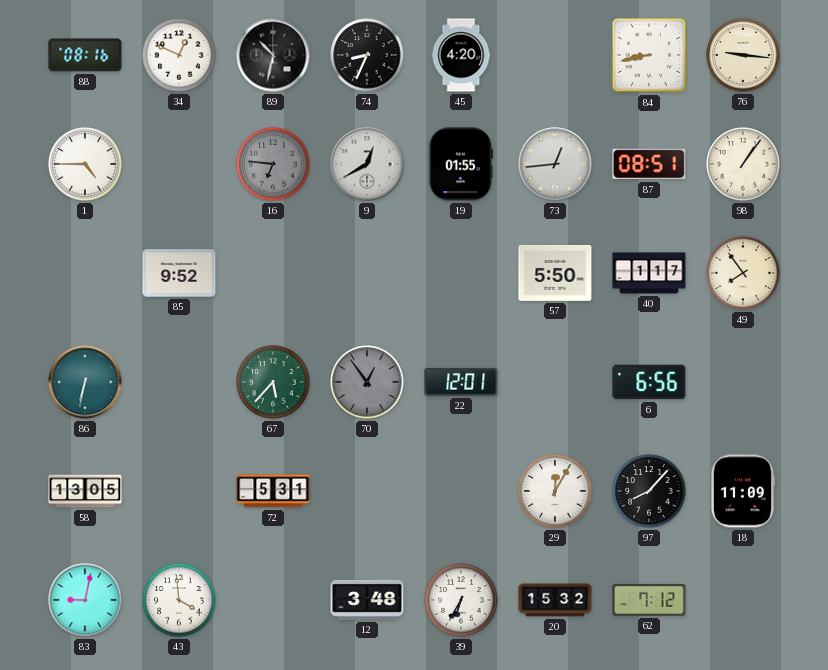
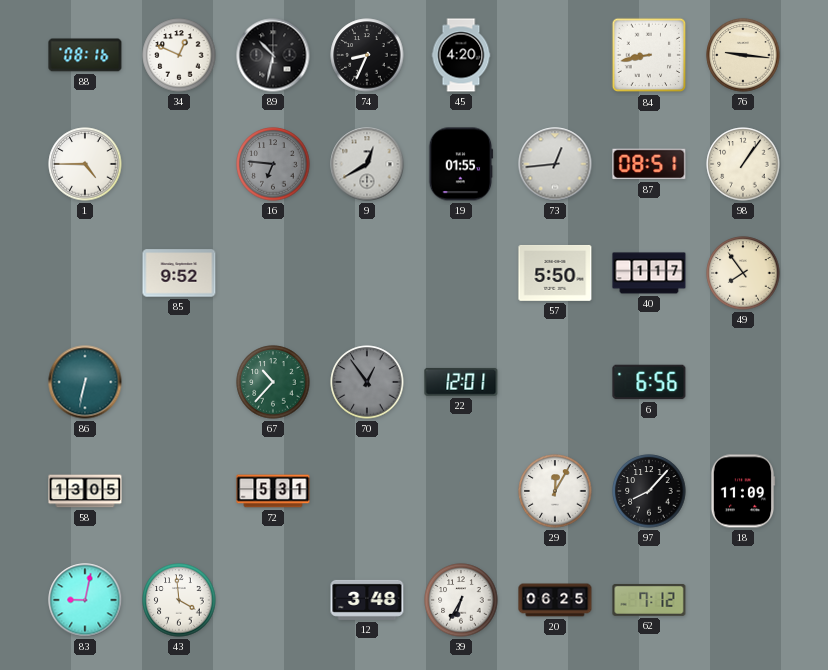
67: 5:37 -> 10:37
20: 15:32 -> 06:25
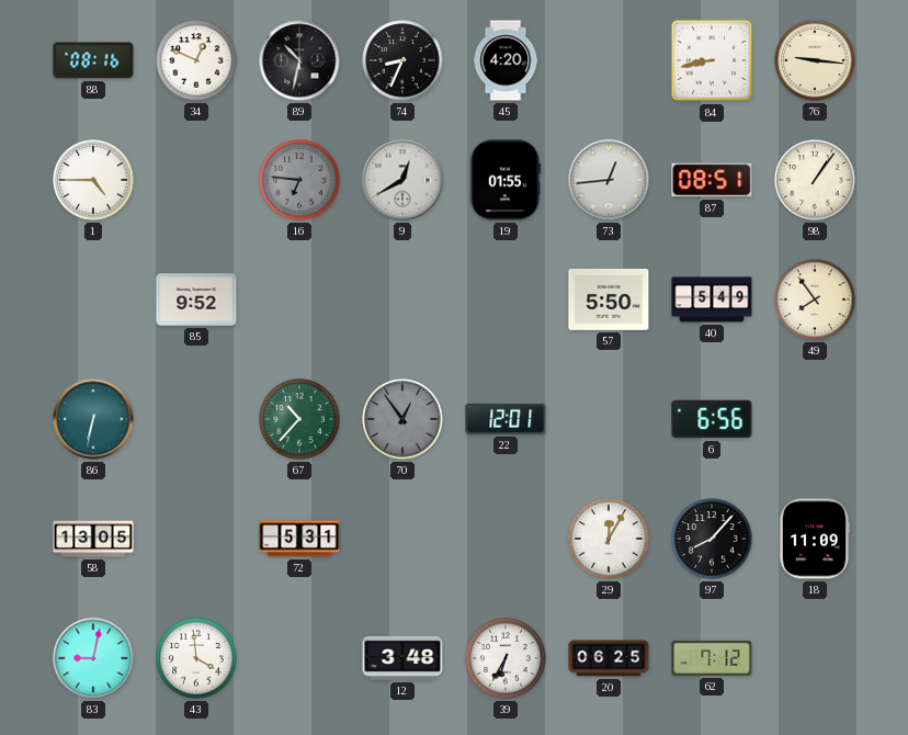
40: 1:17 -> 5:49
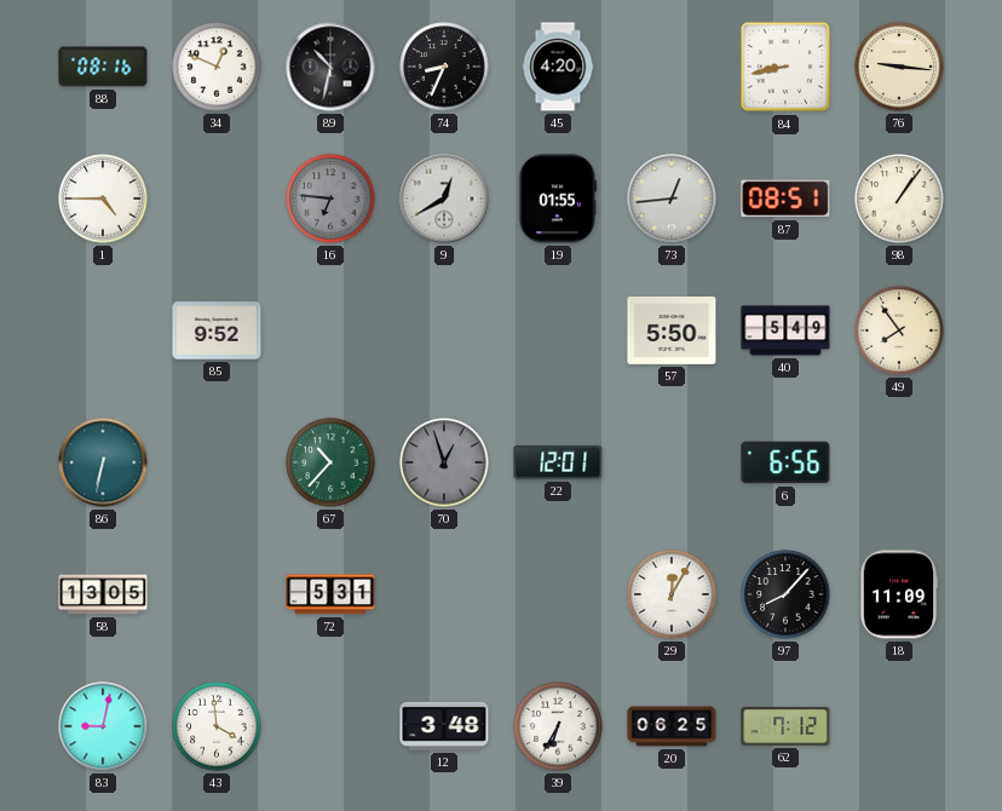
70: 12:54 -> 12:57
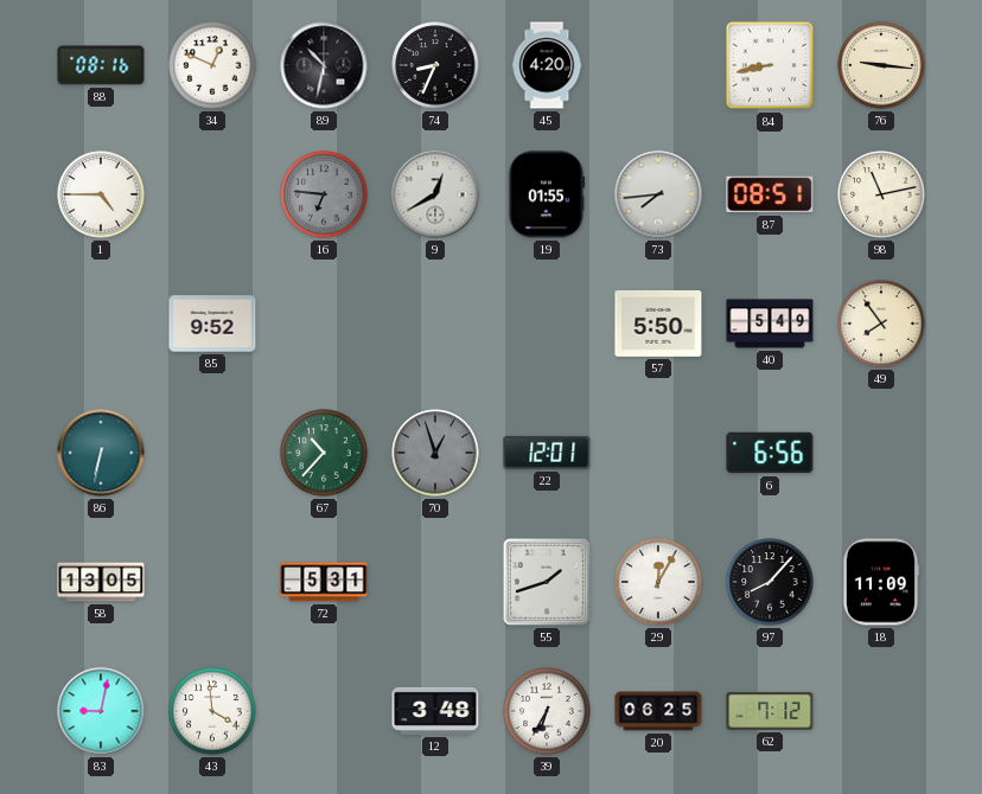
73: 12:44 -> 7:44
98: 1:06 -> 11:13
55: none -> 1:42
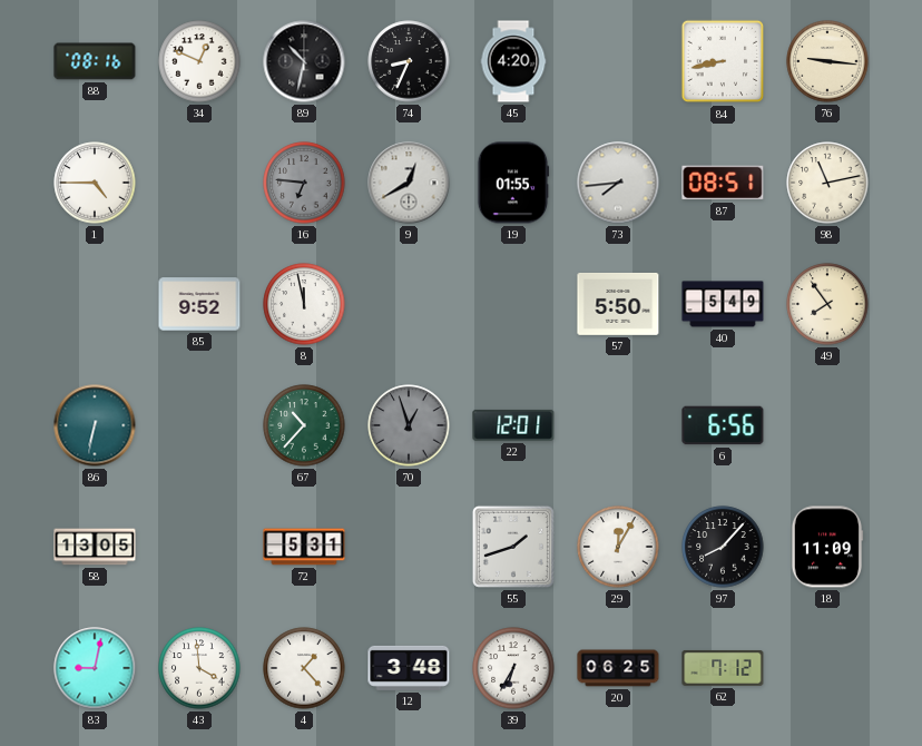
8: none -> 11:58
4: none -> 1:23
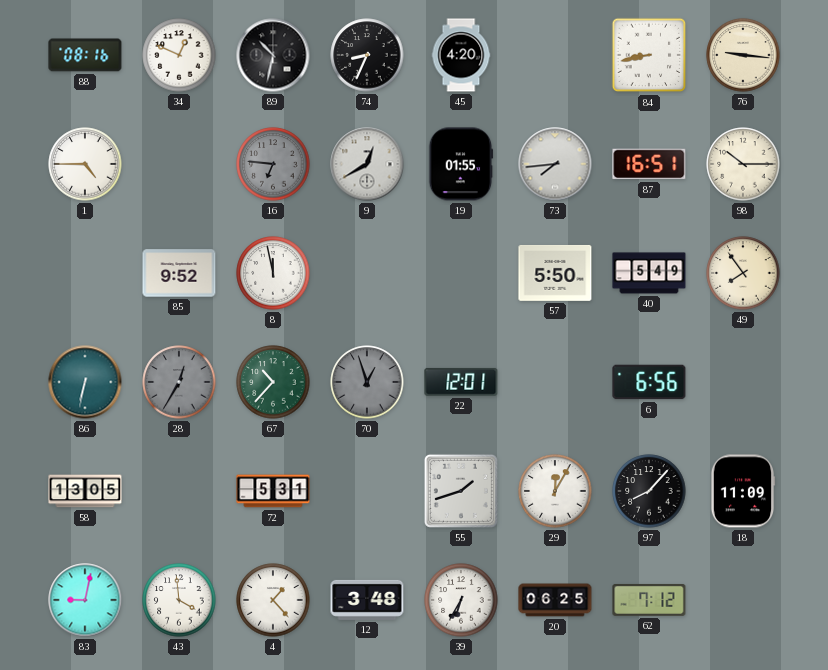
87: 08:51 -> 16:51
98: 11:13 -> 10:15
28: none -> 12:35
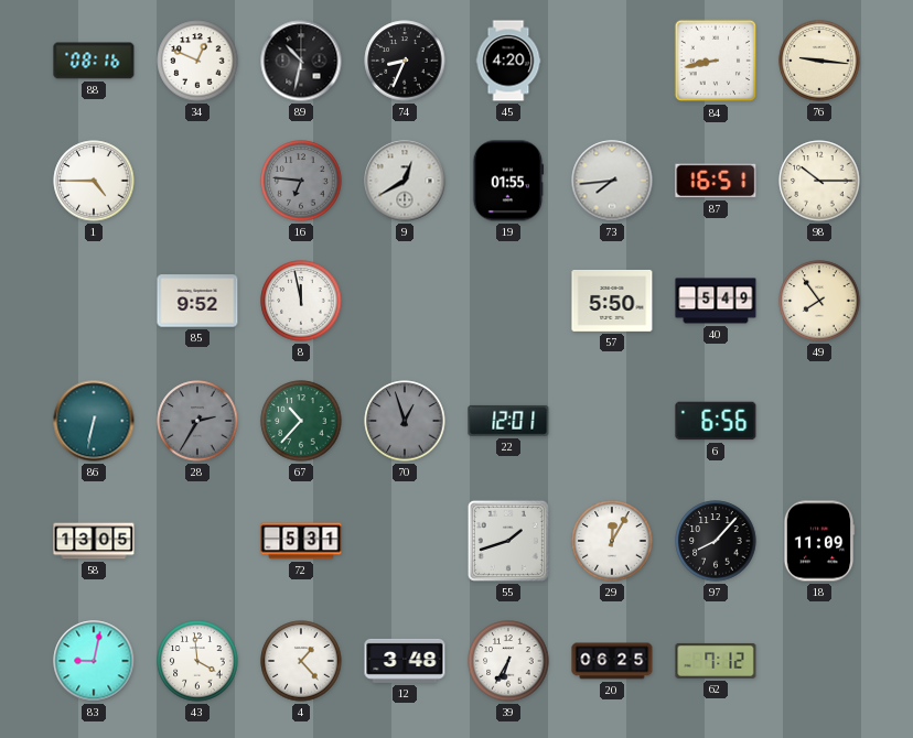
28: 12:35 -> 2:35
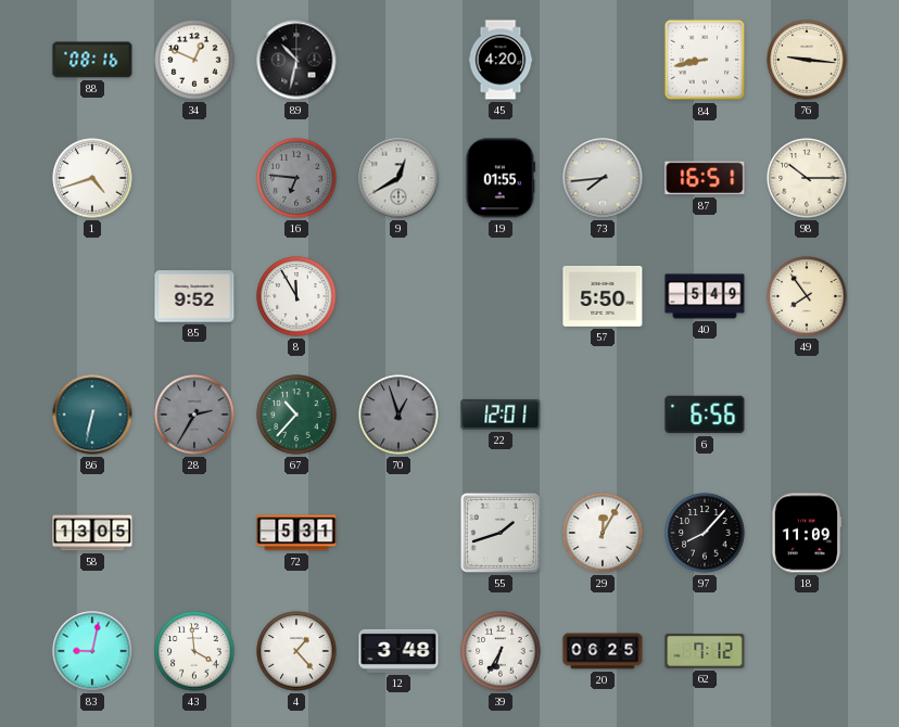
74: 8:34 -> none
1: 4:45 -> 4:42
8: 11:58 -> 11:55
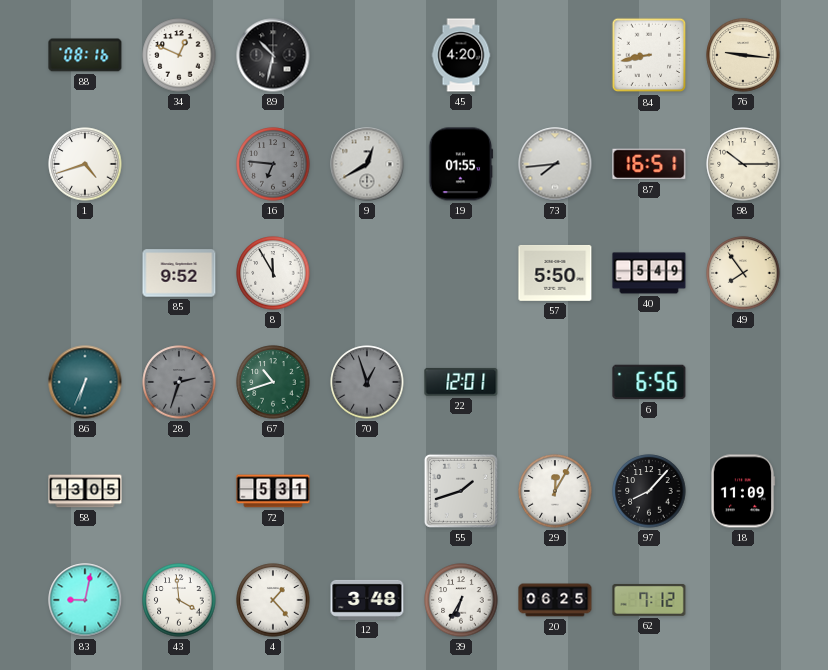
86: 6:32 -> 6:34
28: 2:35 -> 2:33
67: 10:37 -> 10:42
